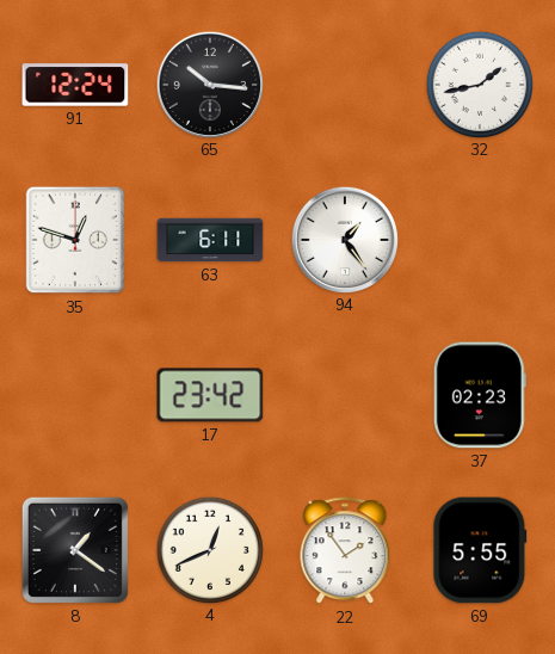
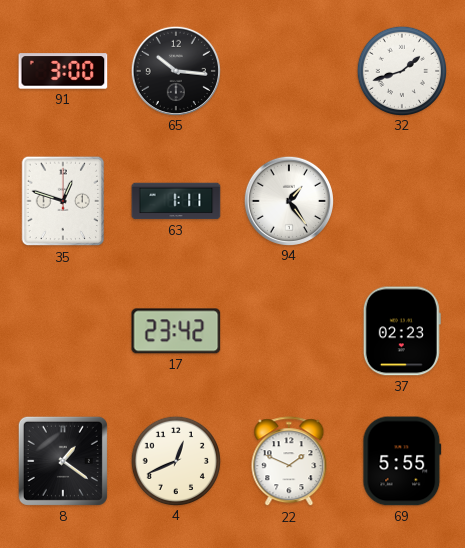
91: 12:24 -> 3:00
32: 1:43 -> 1:42
63: 6:11 -> 1:11
22: 1:54 -> 1:49
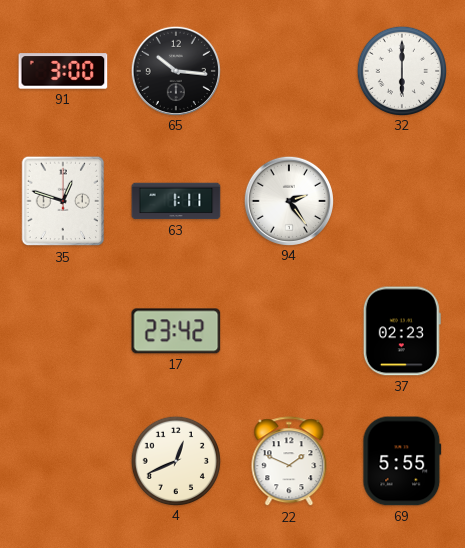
32: 1:42 -> 6:00
94: 1:24 -> 2:24
8: 1:21 -> none
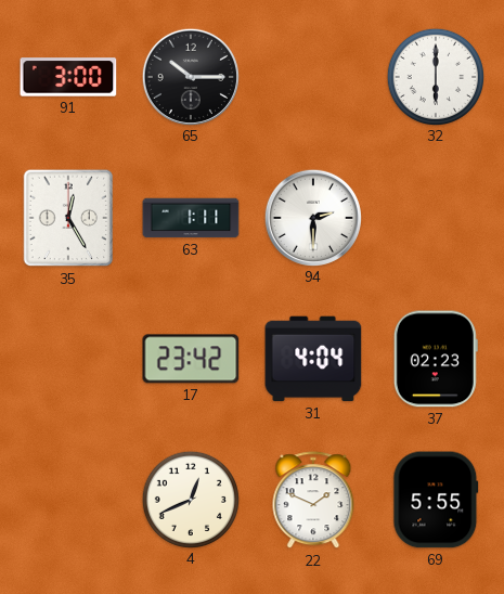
65: 10:16 -> 10:15
35: 12:48 -> 12:25
94: 2:24 -> 2:30
31: none -> 4:04
